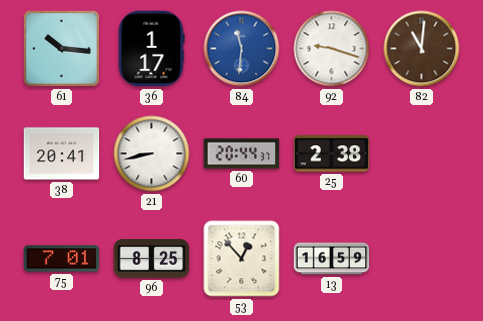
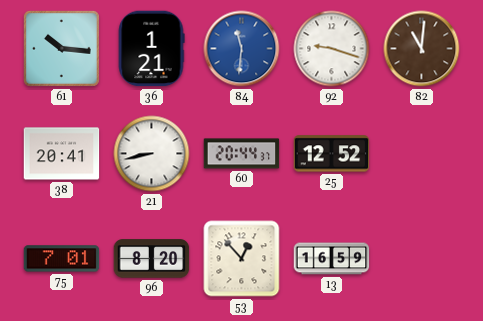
36: 1:17 -> 1:21
25: 2:38 -> 12:52
96: 8:25 -> 8:20
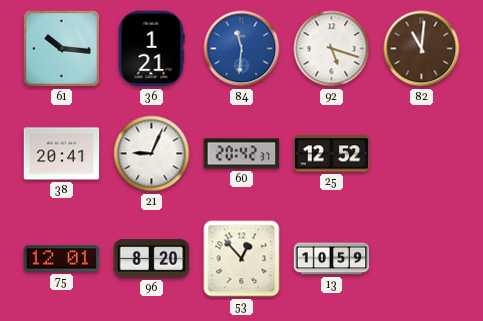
92: 9:18 -> 5:18
21: 8:43 -> 9:04
60: 20:44 -> 20:42
75: 7:01 -> 12:01
13: 16:59 -> 10:59
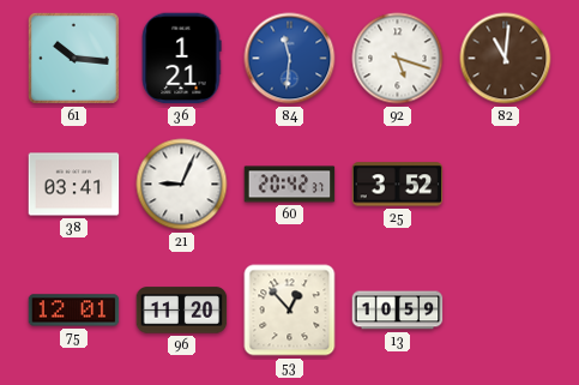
38: 20:41 -> 03:41
25: 12:52 -> 3:52
96: 8:20 -> 11:20
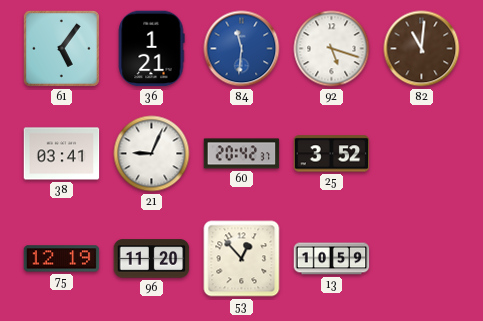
61: 10:16 -> 5:06
75: 12:01 -> 12:19
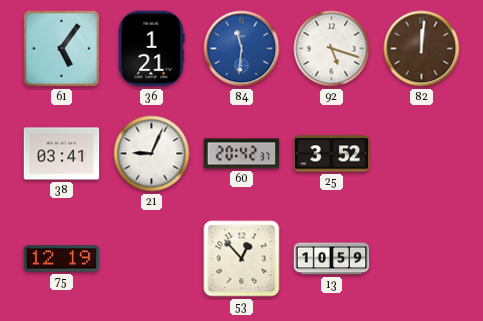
82: 11:01 -> 12:01
96: 11:20 -> none
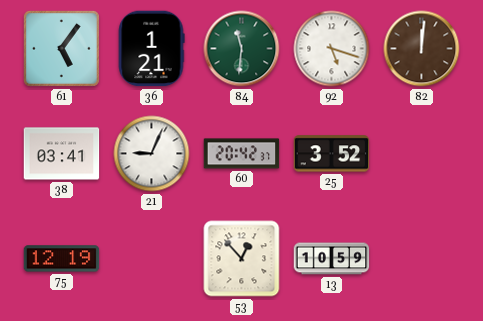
84 dial: blue -> green
